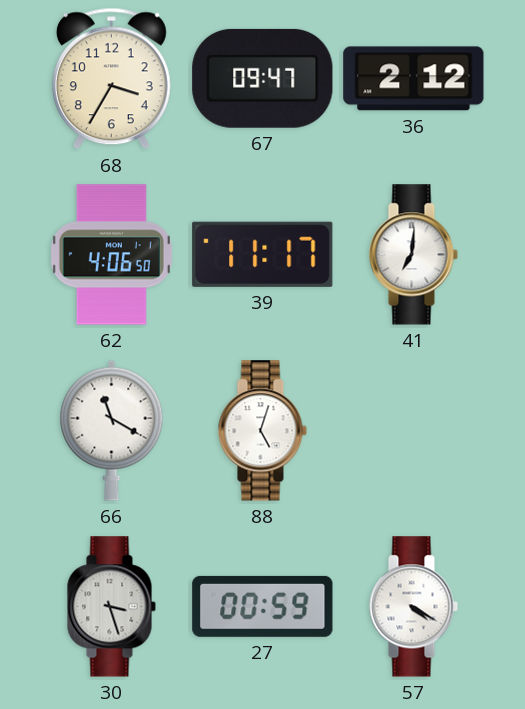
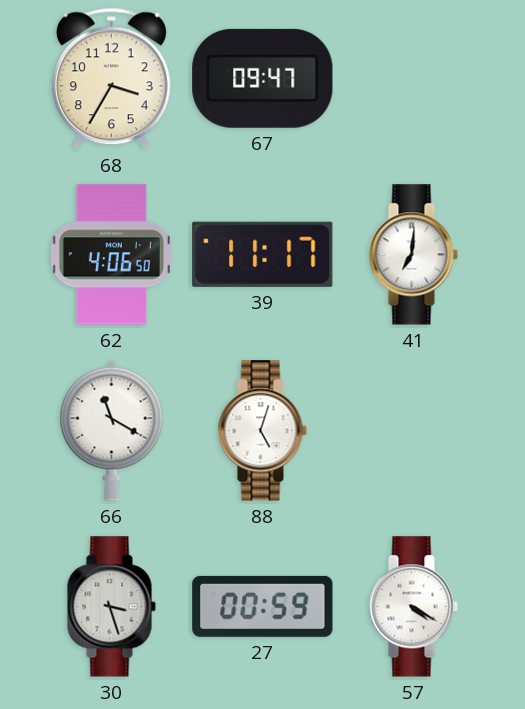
36: 2:12 -> none
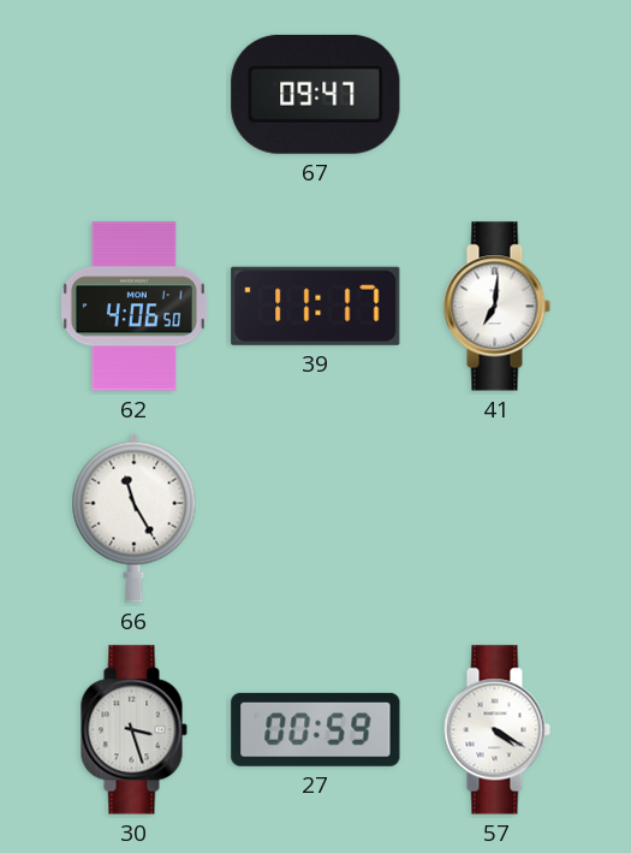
68: 3:35 -> none
66: 11:20 -> 11:25
88: 5:03 -> none
